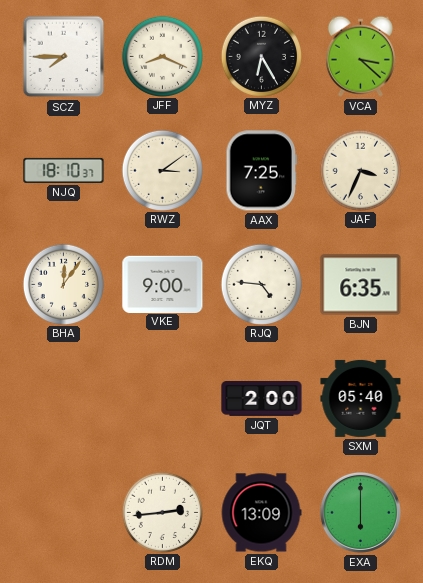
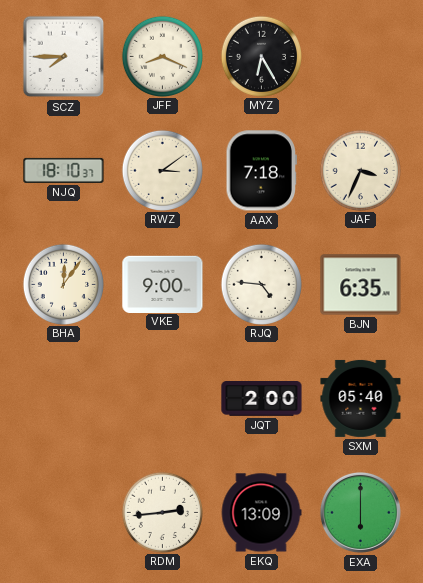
VCA: 3:22 -> none
AAX: 7:25 -> 7:18
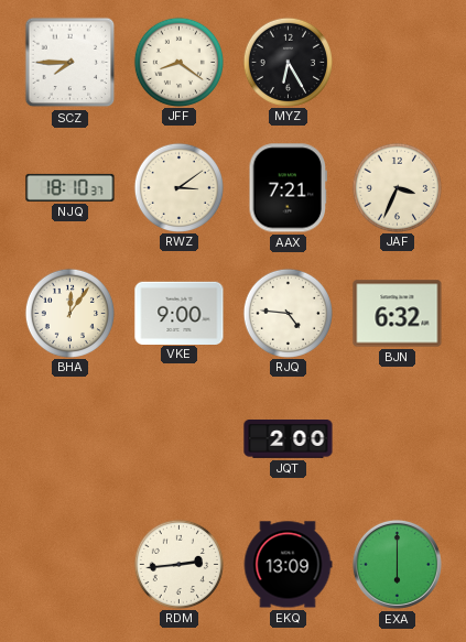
JFF: 8:19 -> 8:21
AAX: 7:18 -> 7:21
BJN: 6:35 -> 6:32
SXM: 05:40 -> none
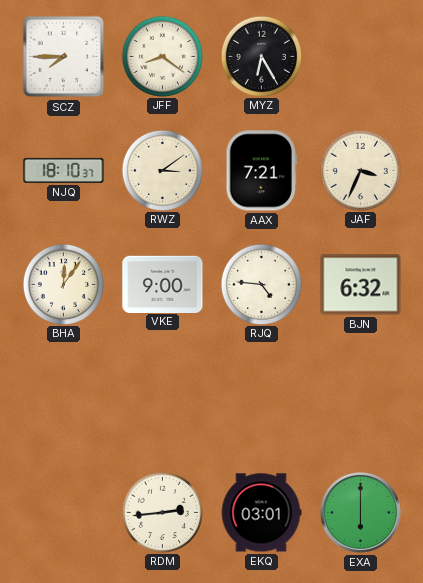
JQT: 2:00 -> none
EKQ: 13:09 -> 03:01
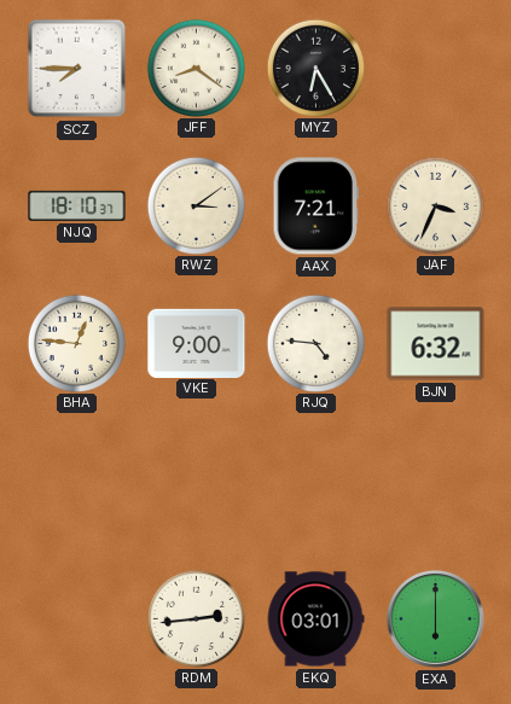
BHA: 12:06 -> 12:46
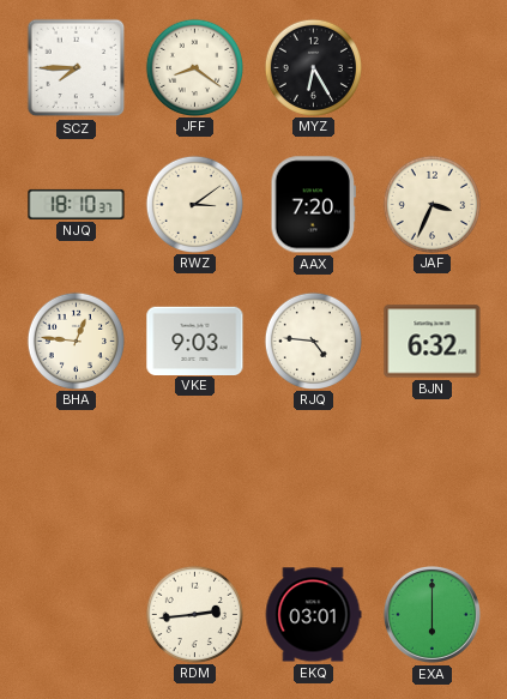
AAX: 7:21 -> 7:20
VKE: 9:00 -> 9:03
